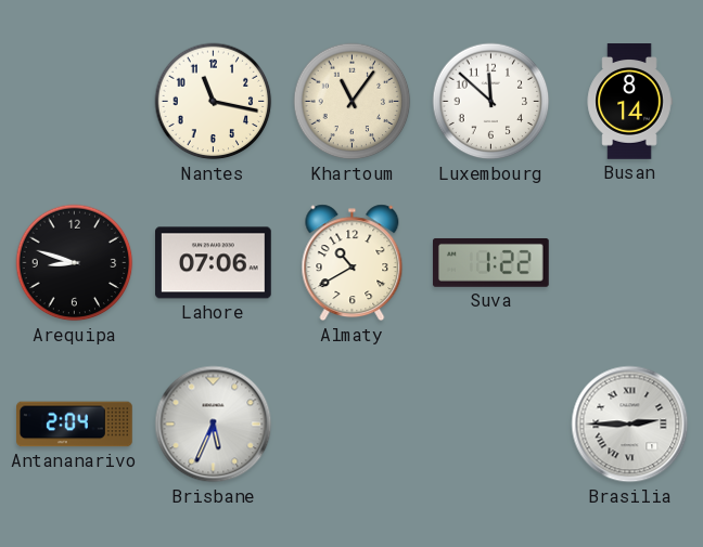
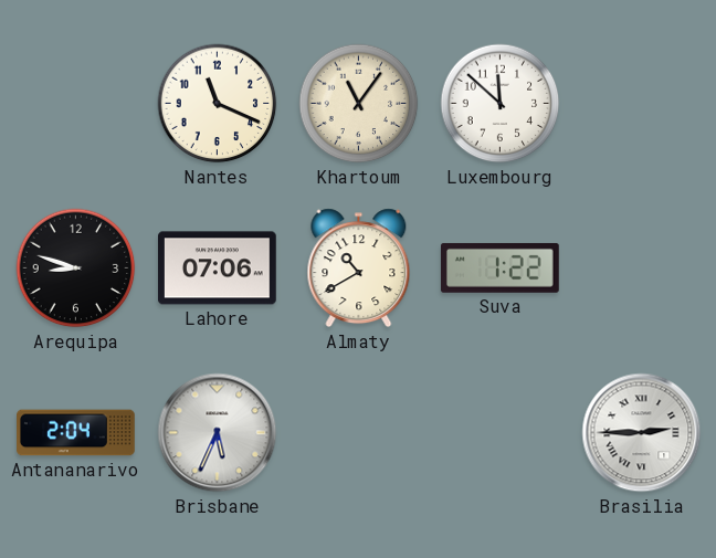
Nantes: 11:17 -> 11:19
Busan: 8:14 -> none
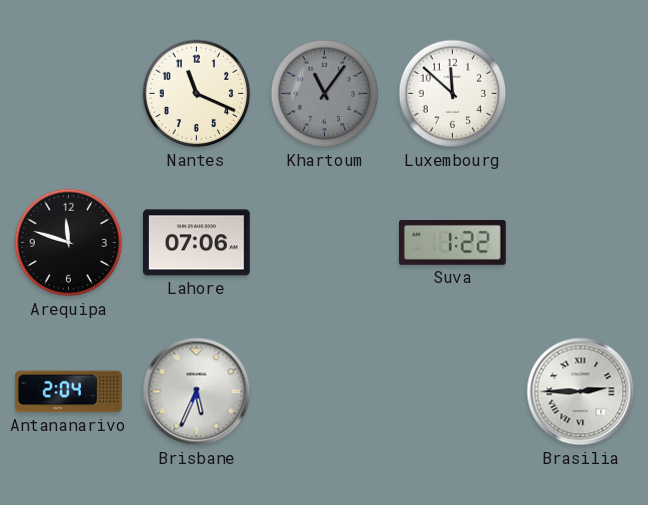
Khartoum dial: cream -> grey
Arequipa: 8:48 -> 11:48
Almaty: 10:40 -> none
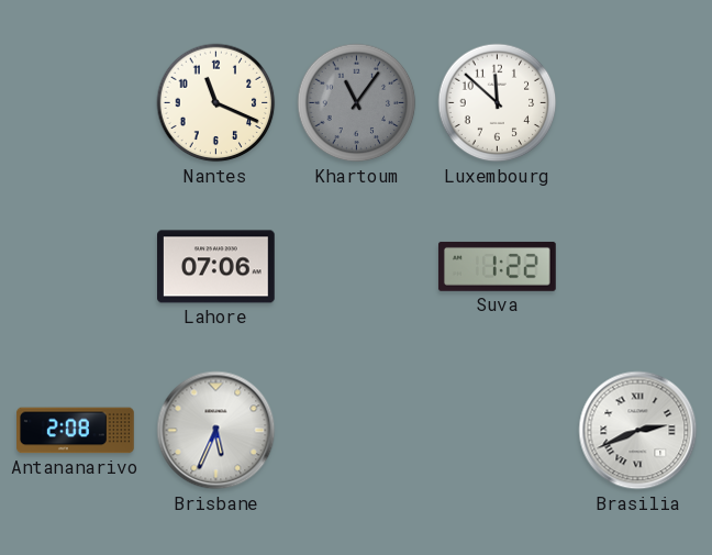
Arequipa: 11:48 -> none
Antananarivo: 2:04 -> 2:08
Brasilia: 2:45 -> 2:41
